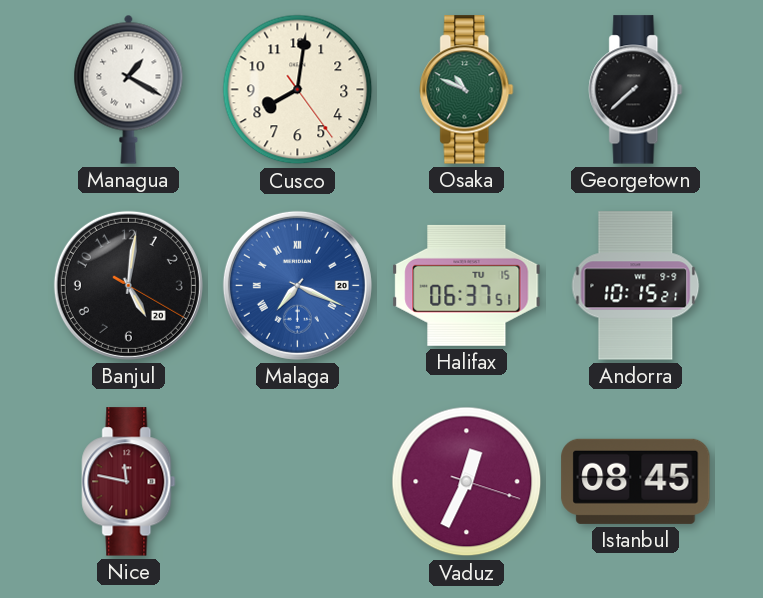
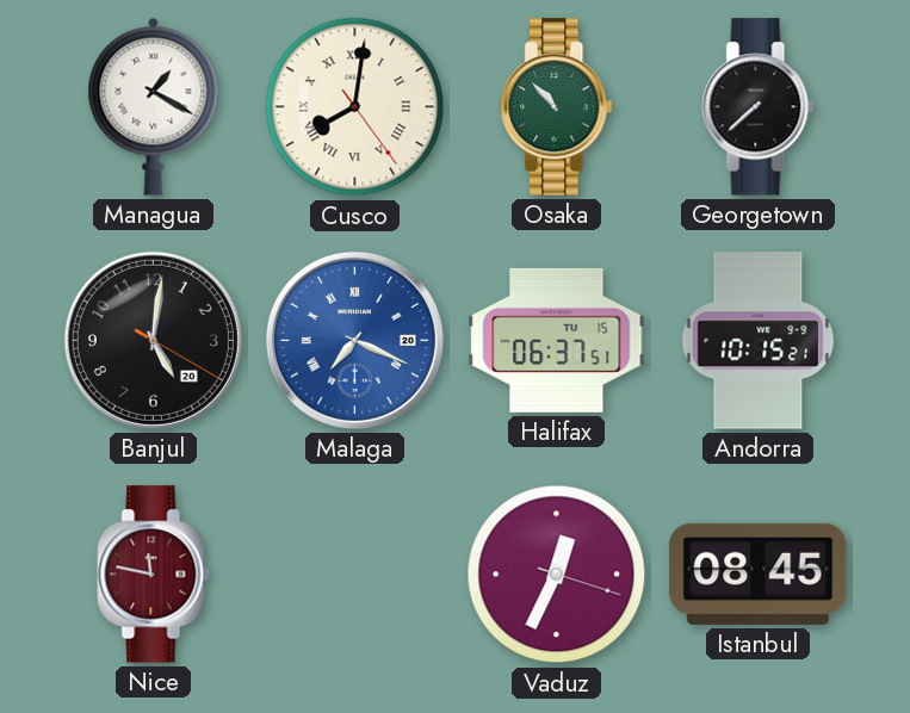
Cusco numerals: Arabic -> Roman
Osaka: 10:49 -> 10:53
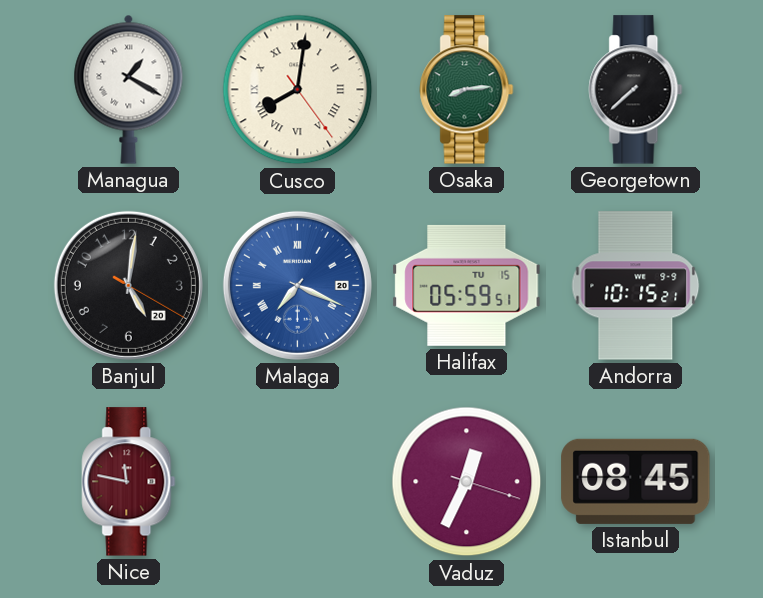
Osaka: 10:53 -> 8:14
Halifax: 06:37 -> 05:59
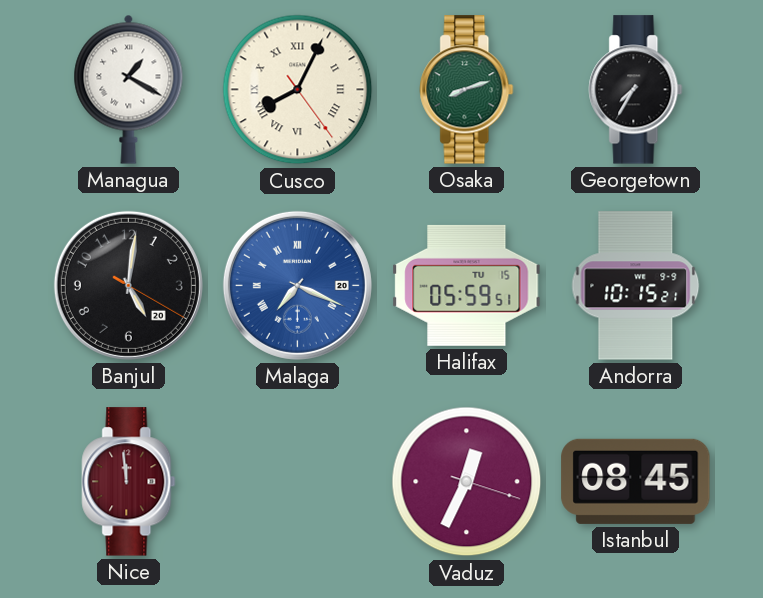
Cusco: 8:01 -> 8:04
Osaka: 8:14 -> 8:12
Georgetown: 7:38 -> 7:35
Nice: 11:47 -> 11:59
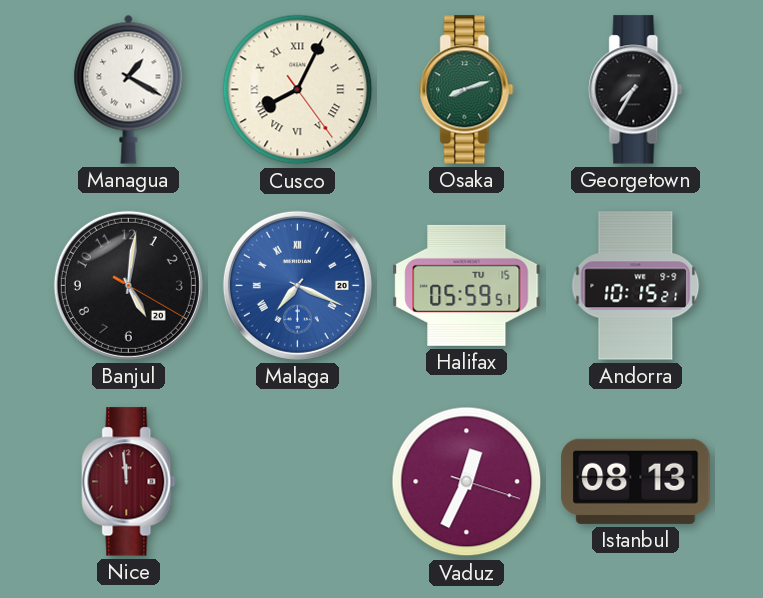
Istanbul: 08:45 -> 08:13
